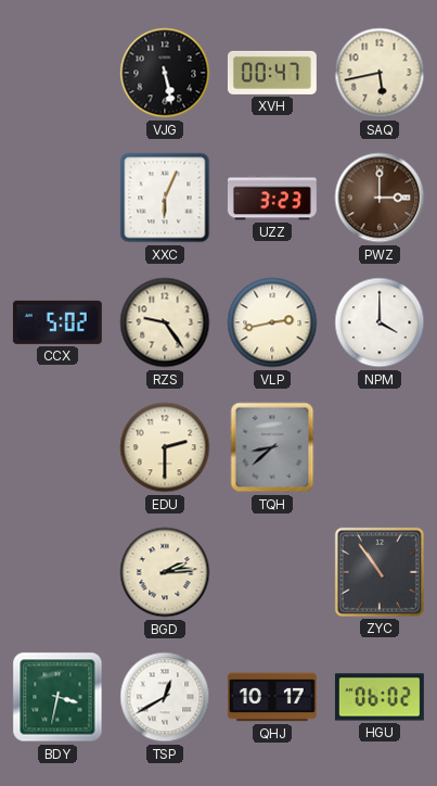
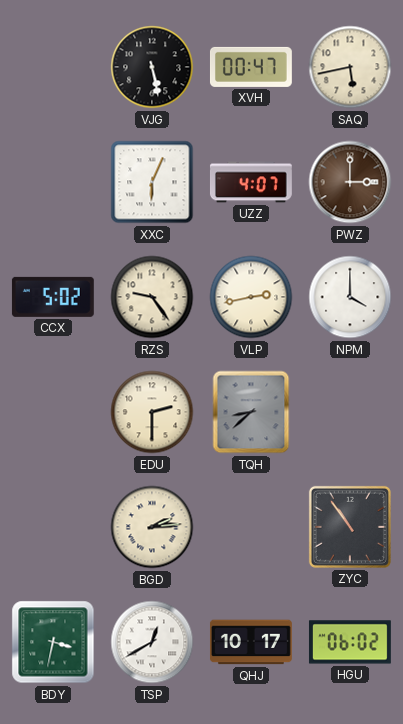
UZZ: 3:23 -> 4:07
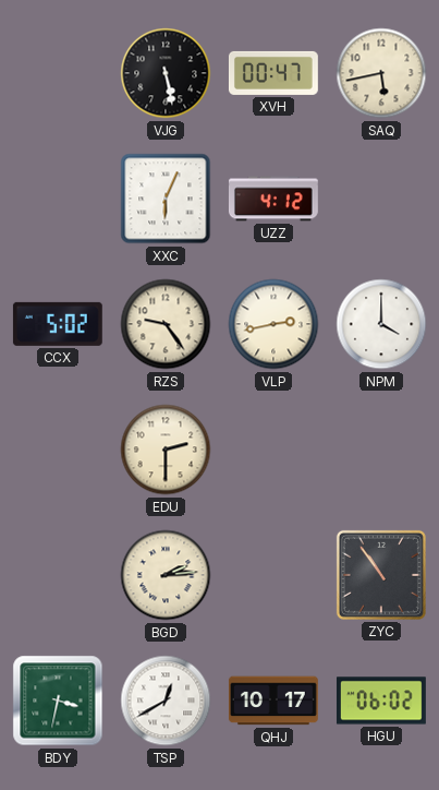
UZZ: 4:07 -> 4:12
PWZ: 3:00 -> none
TQH: 8:38 -> none
